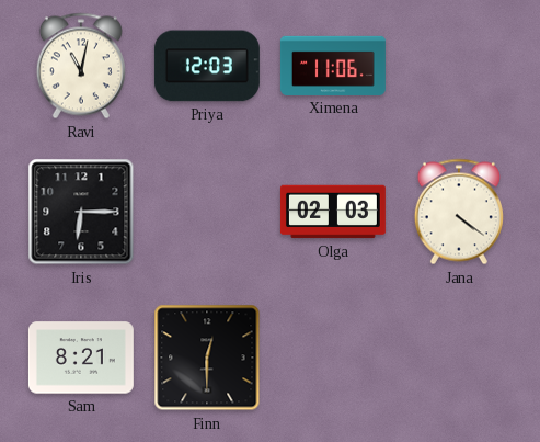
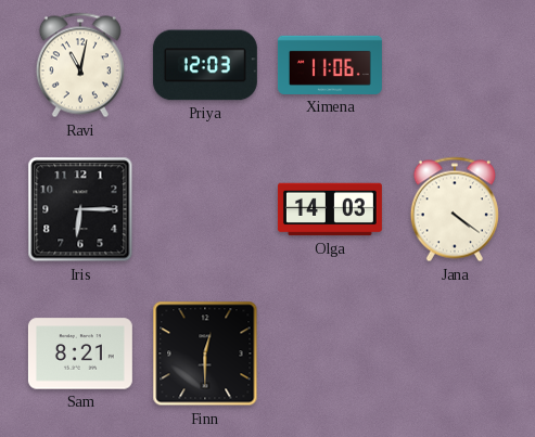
Olga: 02:03 -> 14:03
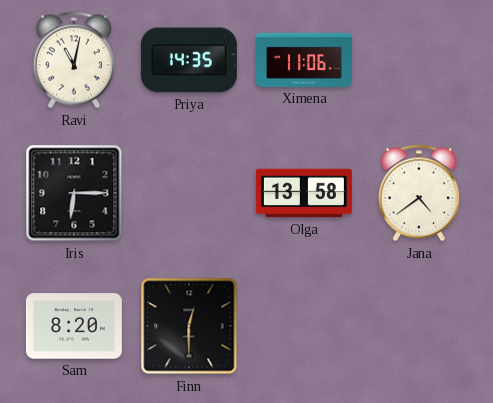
Priya: 12:03 -> 14:35
Olga: 14:03 -> 13:58
Jana: 4:21 -> 4:39
Sam: 8:21 -> 8:20
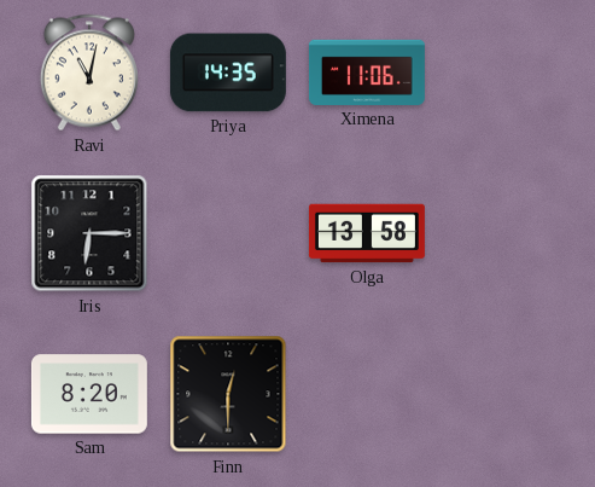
Jana: 4:39 -> none
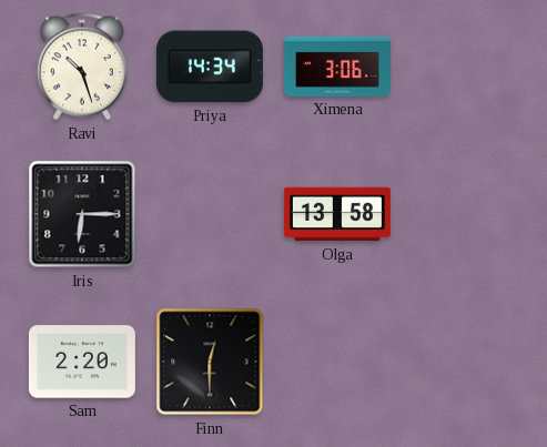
Ravi: 11:02 -> 10:27
Priya: 14:35 -> 14:34
Ximena: 11:06 -> 3:06
Sam: 8:20 -> 2:20
